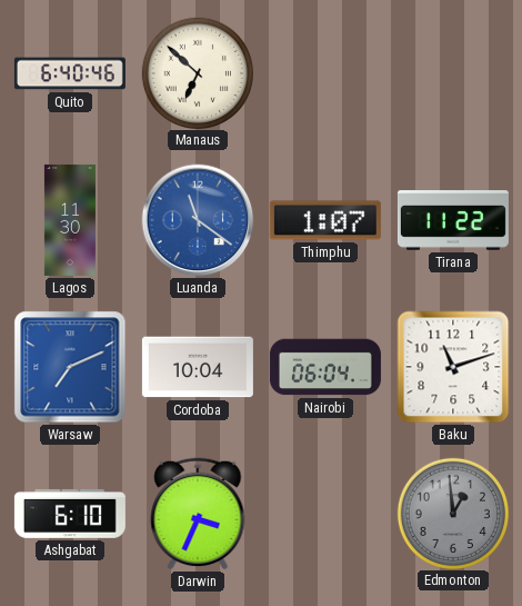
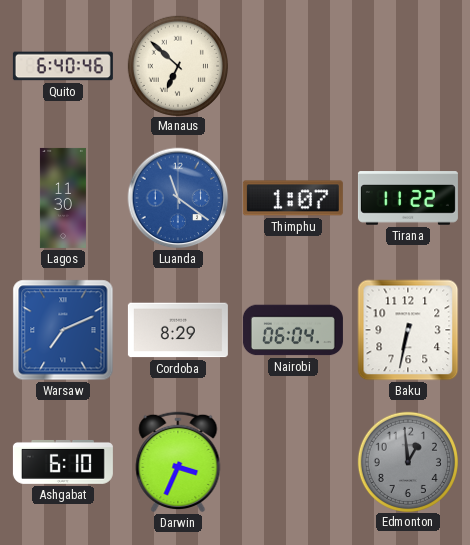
Cordoba: 10:04 -> 8:29
Baku: 11:12 -> 6:32
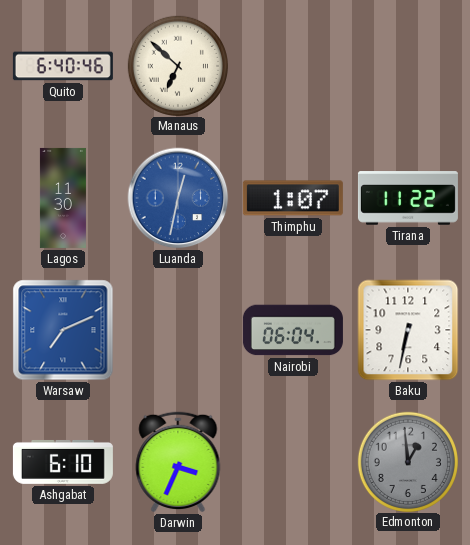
Luanda: 11:21 -> 12:32
Cordoba: 8:29 -> none
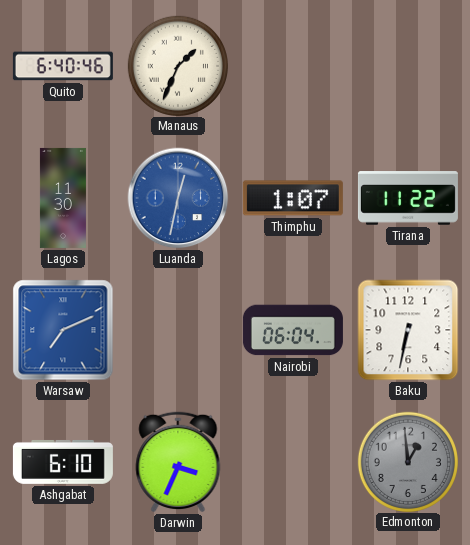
Manaus: 6:52 -> 1:34
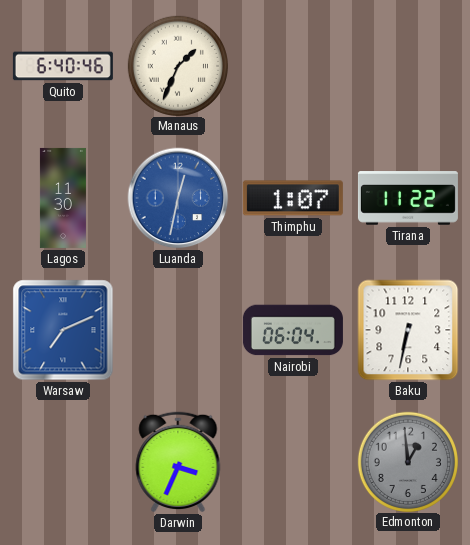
Ashgabat: 6:10 -> none
